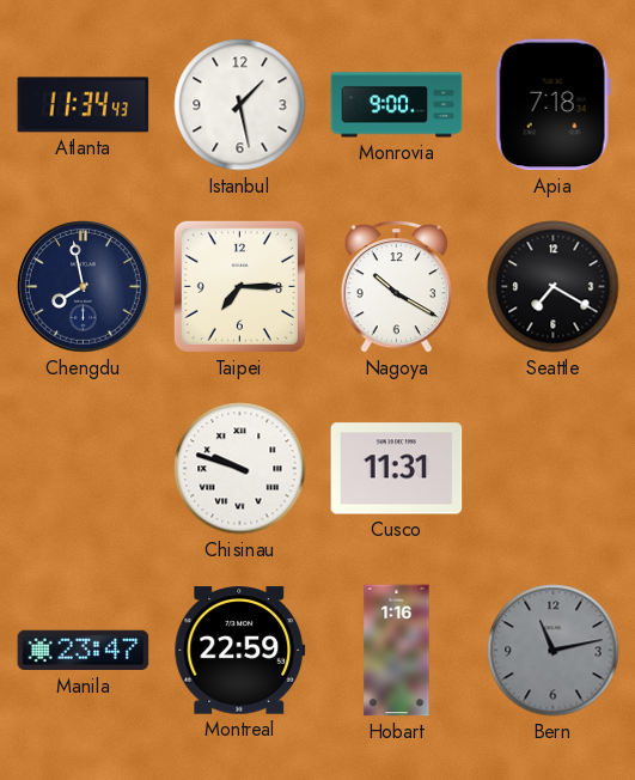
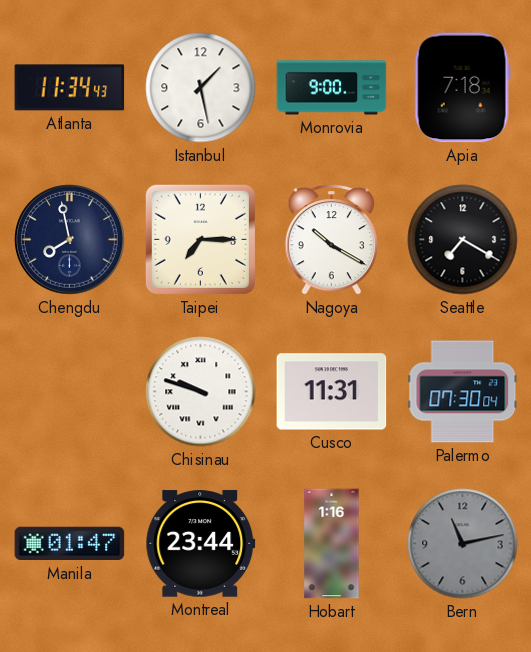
Palermo: none -> 07:30
Manila: 23:47 -> 01:47
Montreal: 22:59 -> 23:44
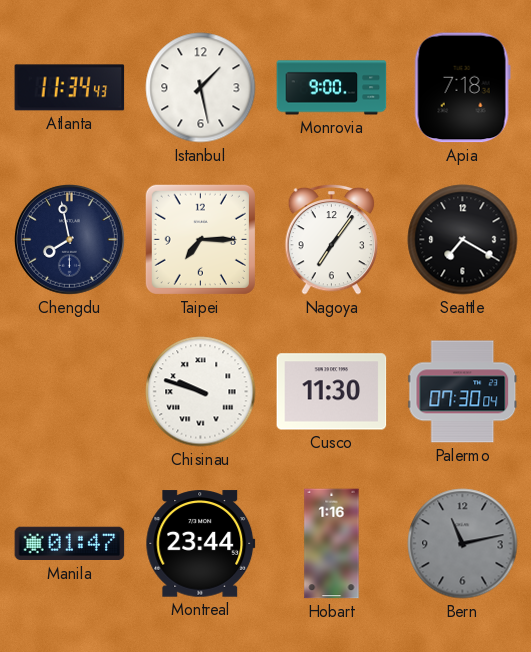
Nagoya: 10:20 -> 7:06
Cusco: 11:31 -> 11:30
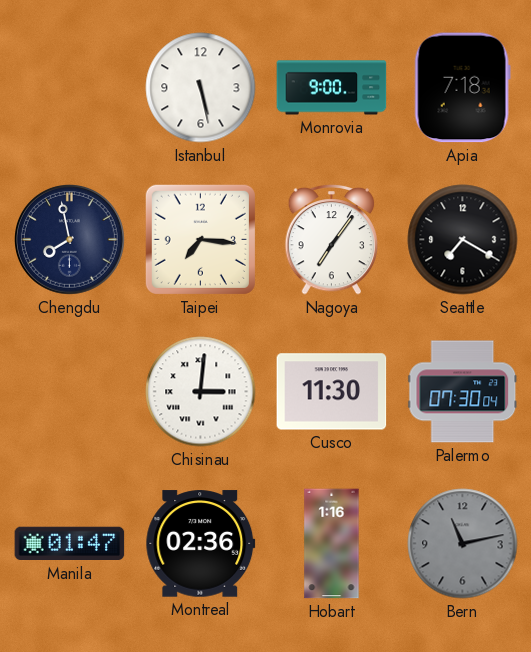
Atlanta: 11:34 -> none
Istanbul: 1:28 -> 5:28
Taipei: 7:15 -> 7:16
Chisinau: 9:48 -> 3:01
Montreal: 23:44 -> 02:36
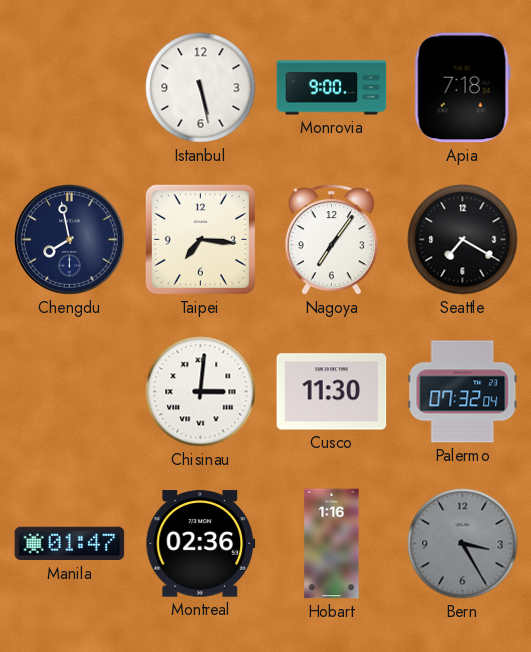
Palermo: 07:30 -> 07:32
Bern: 11:13 -> 3:25
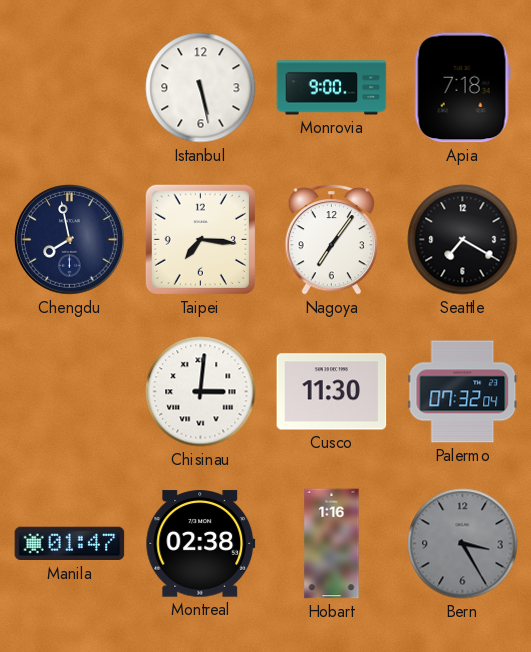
Montreal: 02:36 -> 02:38
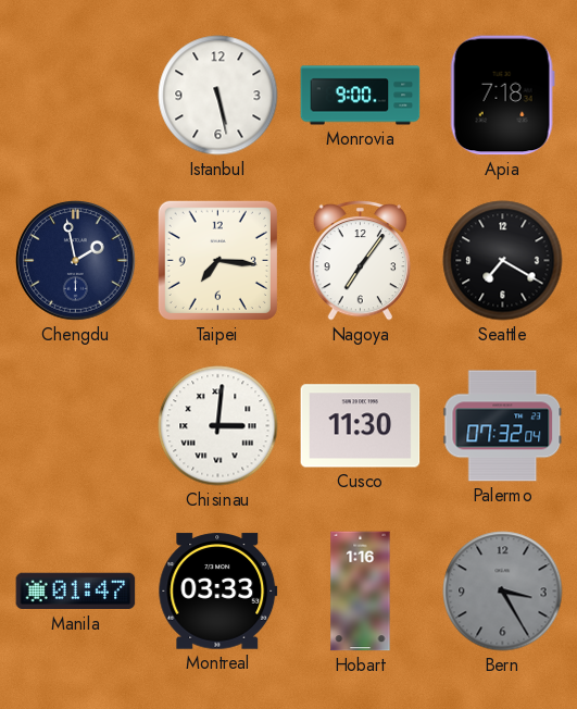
Chengdu: 7:58 -> 1:58
Montreal: 02:38 -> 03:33
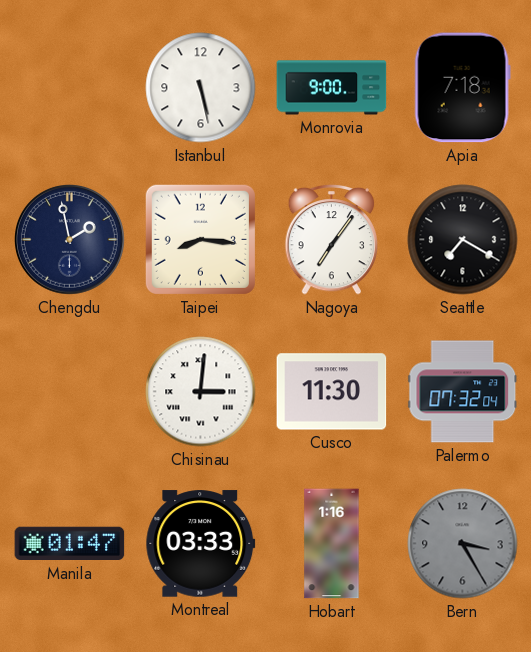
Taipei: 7:16 -> 8:16
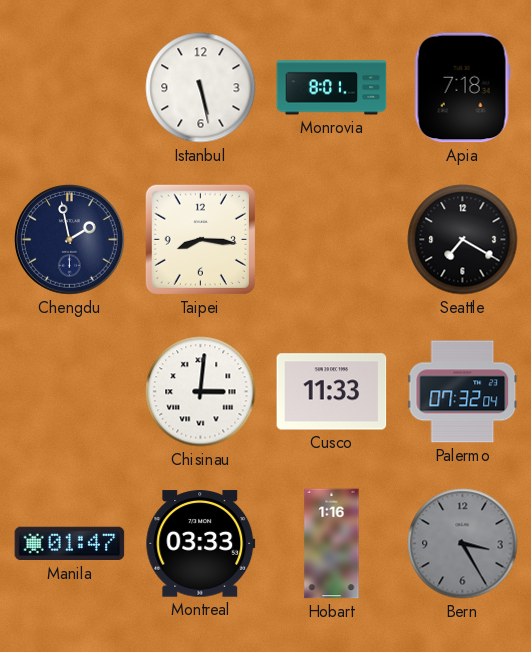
Monrovia: 9:00 -> 8:01
Nagoya: 7:06 -> none
Cusco: 11:30 -> 11:33
